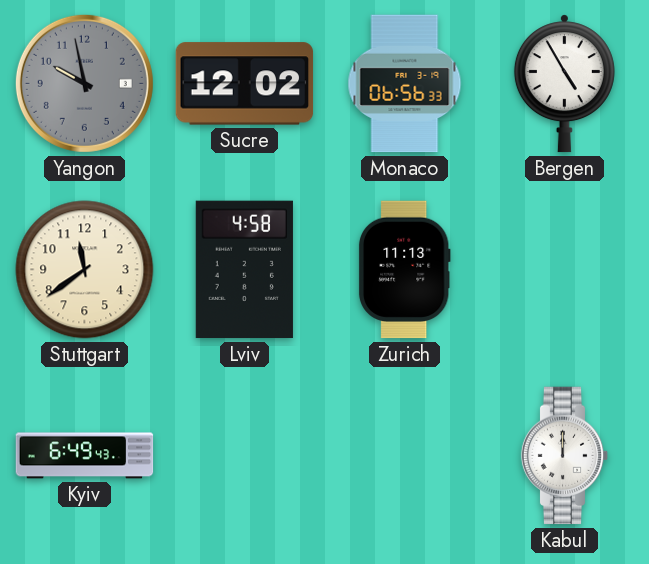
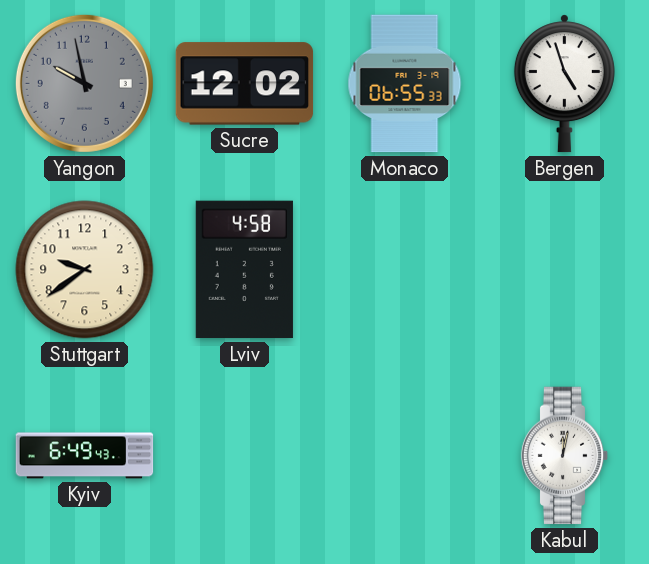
Monaco: 06:56 -> 06:55
Bergen: 4:55 -> 4:57
Stuttgart: 11:39 -> 9:39
Zurich: 11:13 -> none
Kabul: 12:00 -> 12:02
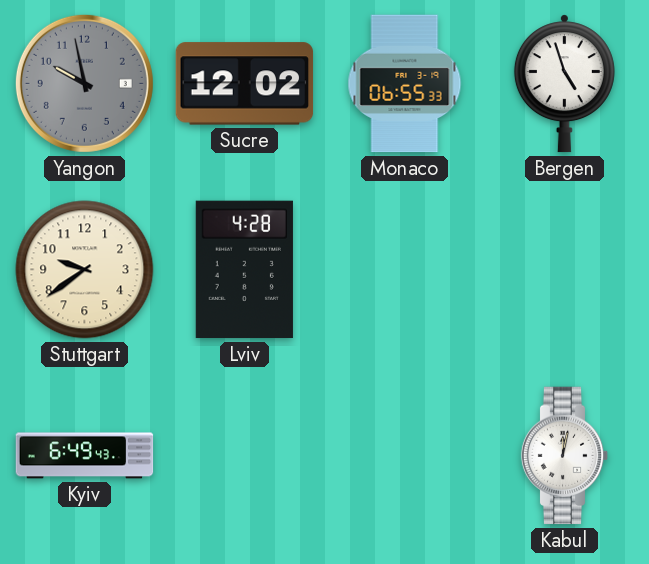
Lviv: 4:58 -> 4:28
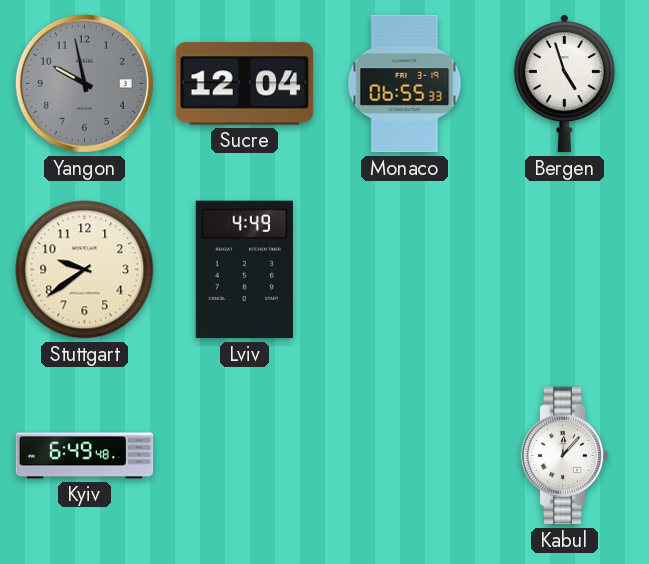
Sucre: 12:02 -> 12:04
Lviv: 4:28 -> 4:49
Kyiv: 6:49:43 -> 6:49:48
Kabul: 12:02 -> 12:07
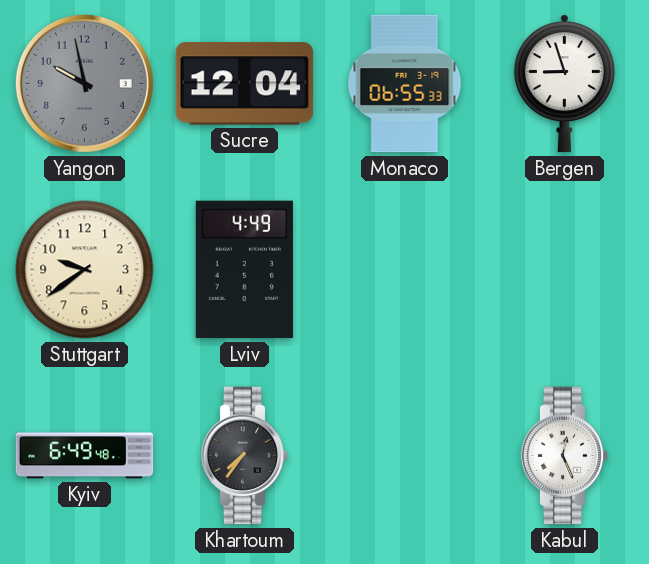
Bergen: 4:57 -> 8:57
Khartoum: none -> 7:36
Kabul: 12:07 -> 12:26
